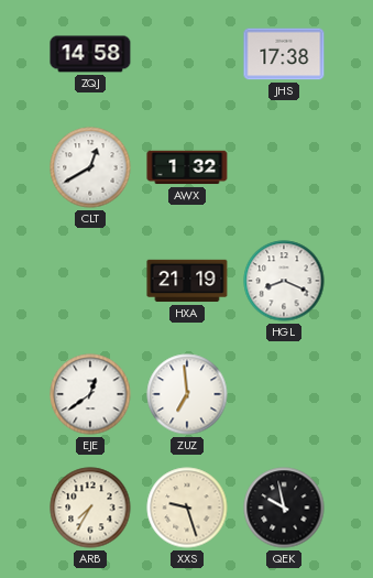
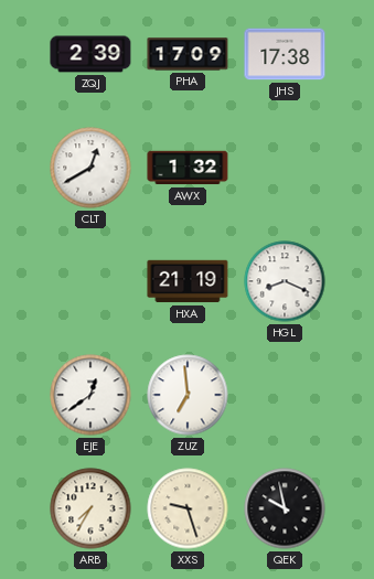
ZQJ: 14:58 -> 2:39
PHA: none -> 17:09
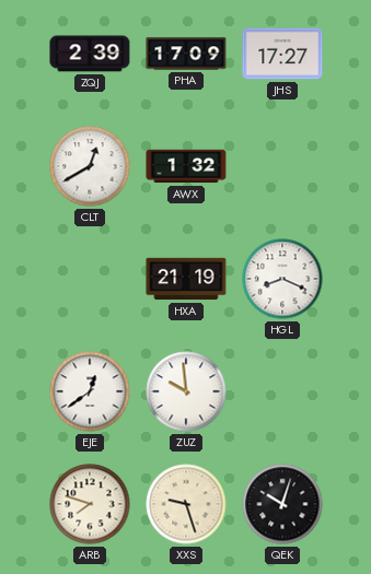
JHS: 17:38 -> 17:27
ZUZ: 6:59 -> 9:59
ARB: 7:35 -> 7:48
QEK: 9:58 -> 10:03
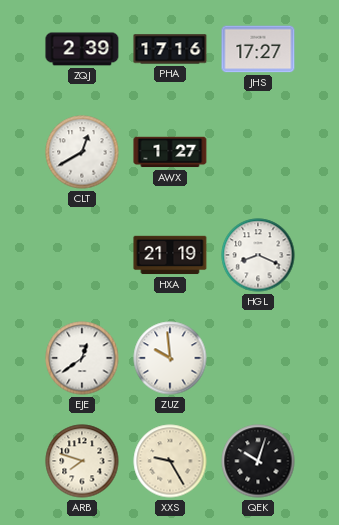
PHA: 17:09 -> 17:16
AWX: 1:32 -> 1:27
XXS: 9:27 -> 9:25
